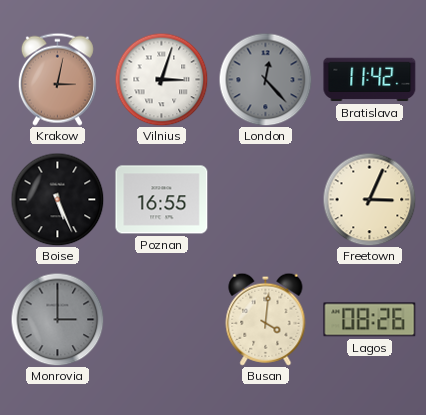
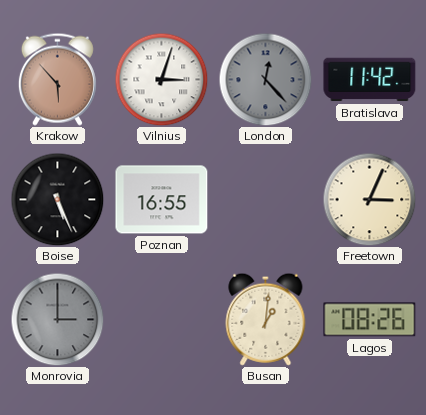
Krakow: 3:02 -> 5:53
Busan: 4:01 -> 1:01
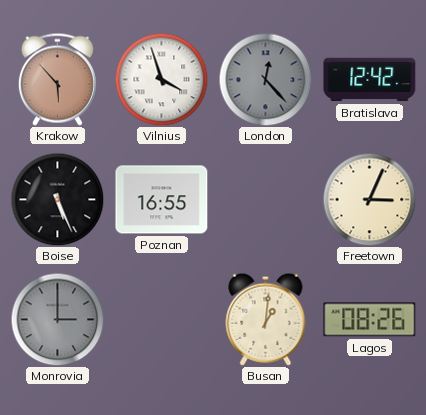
Vilnius: 3:03 -> 3:57
Bratislava: 11:42 -> 12:42
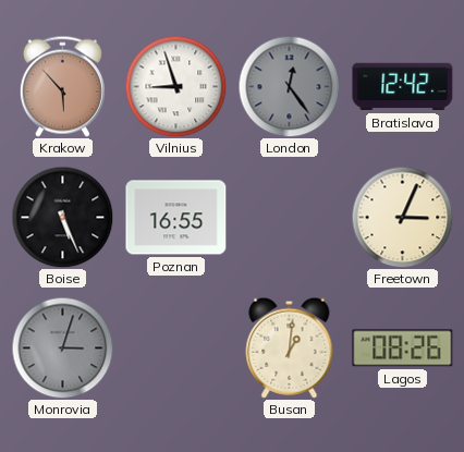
Vilnius: 3:57 -> 8:57
London: 12:23 -> 12:24
Monrovia: 3:00 -> 3:03
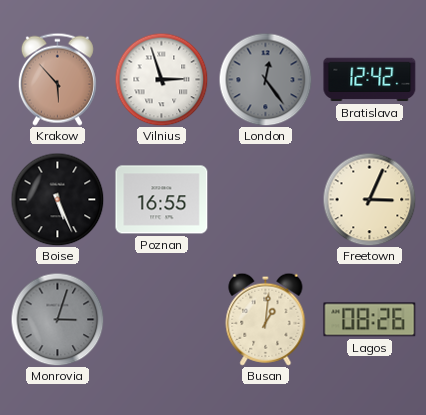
Vilnius: 8:57 -> 2:57
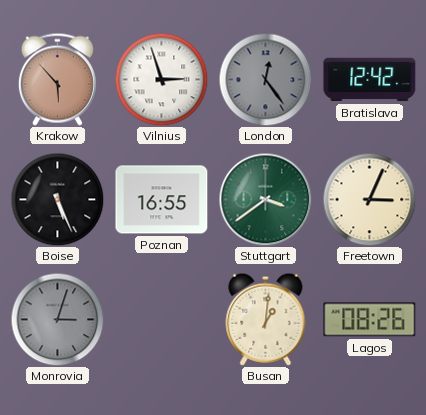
Stuttgart: none -> 3:39
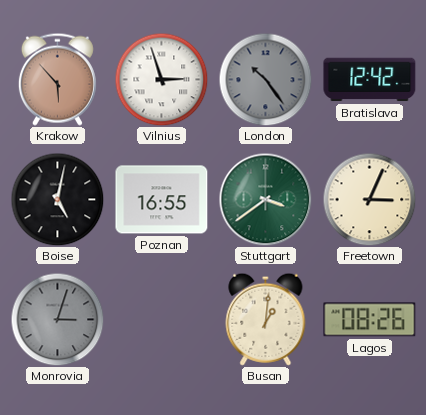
London: 12:24 -> 10:24
Boise: 5:26 -> 5:02
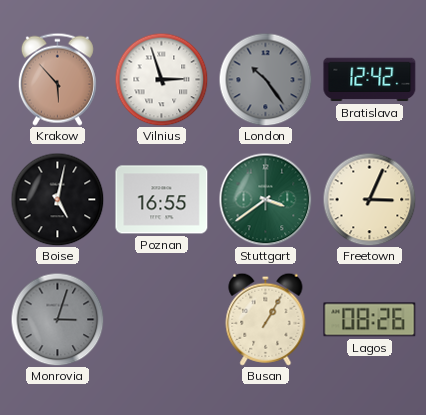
Busan: 1:01 -> 1:05
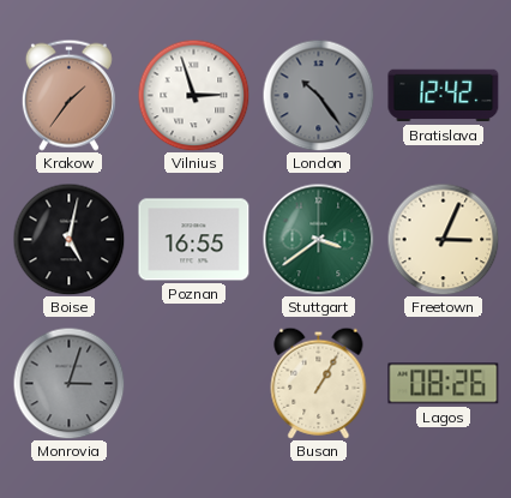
Krakow: 5:53 -> 1:36
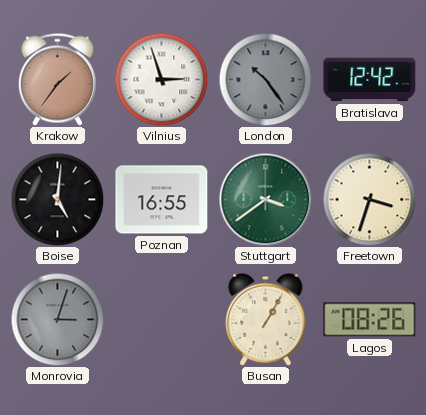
Boise: 5:02 -> 5:01
Freetown: 3:04 -> 3:33
